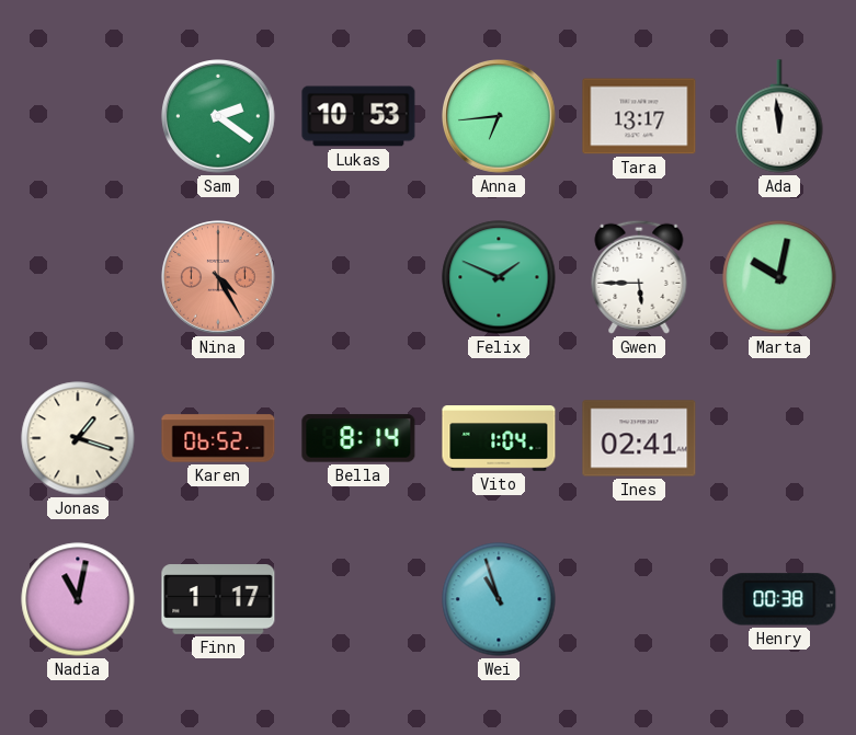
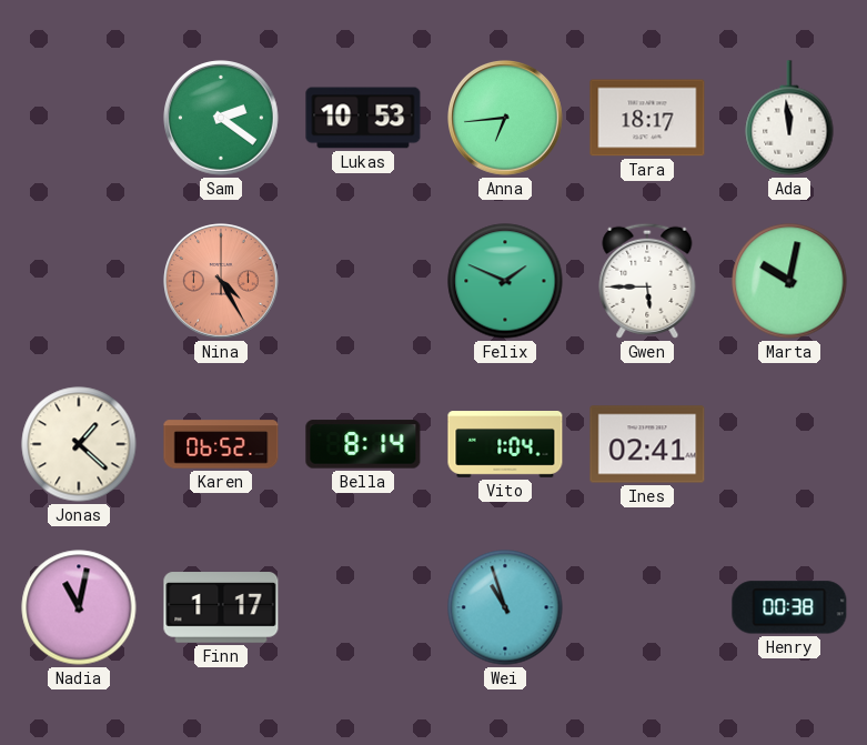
Tara: 13:17 -> 18:17
Jonas: 1:18 -> 1:22
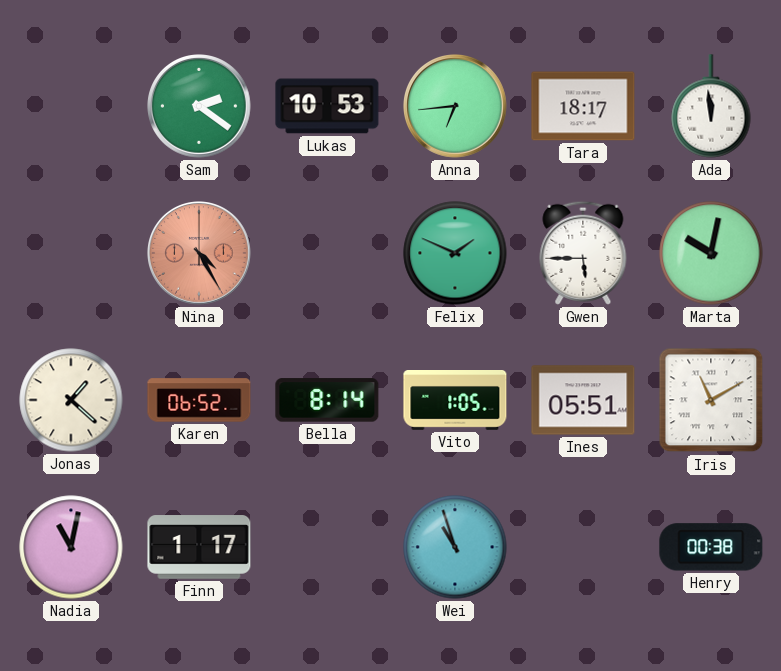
Vito: 1:04 -> 1:05
Ines: 02:41 -> 05:51
Iris: none -> 11:10
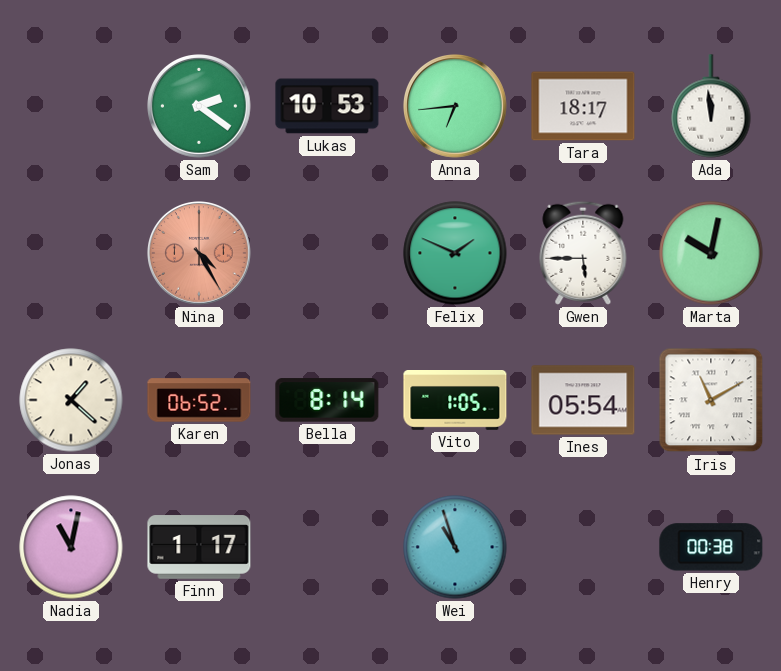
Ines: 05:51 -> 05:54
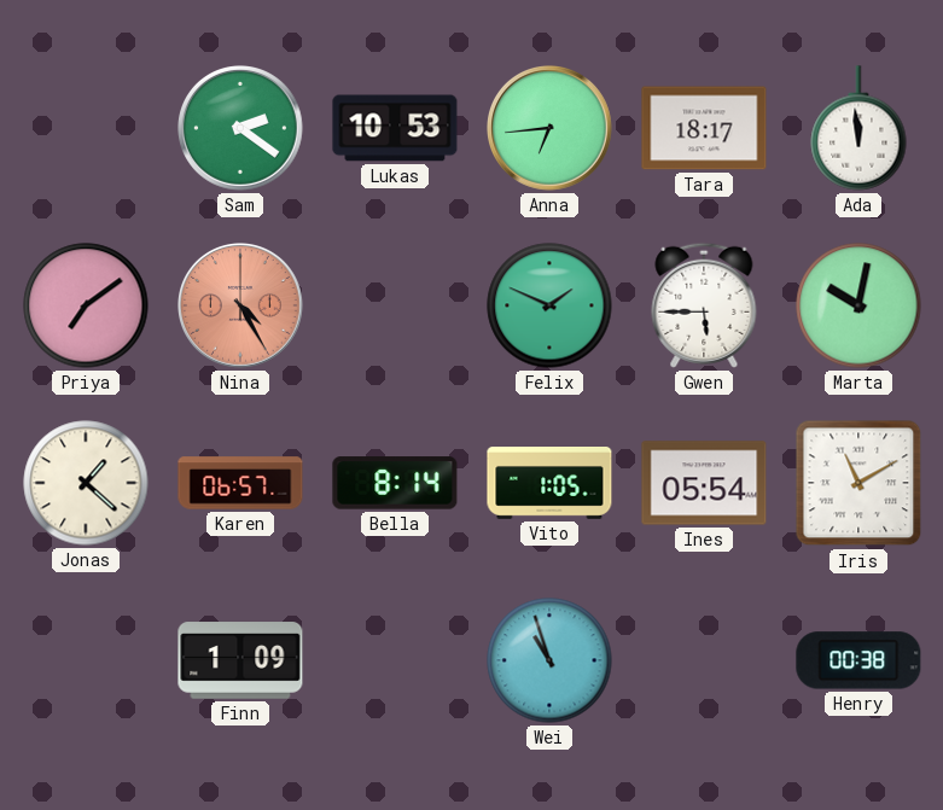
Priya: none -> 7:09
Karen: 06:52 -> 06:57
Nadia: 11:02 -> none
Finn: 1:17 -> 1:09
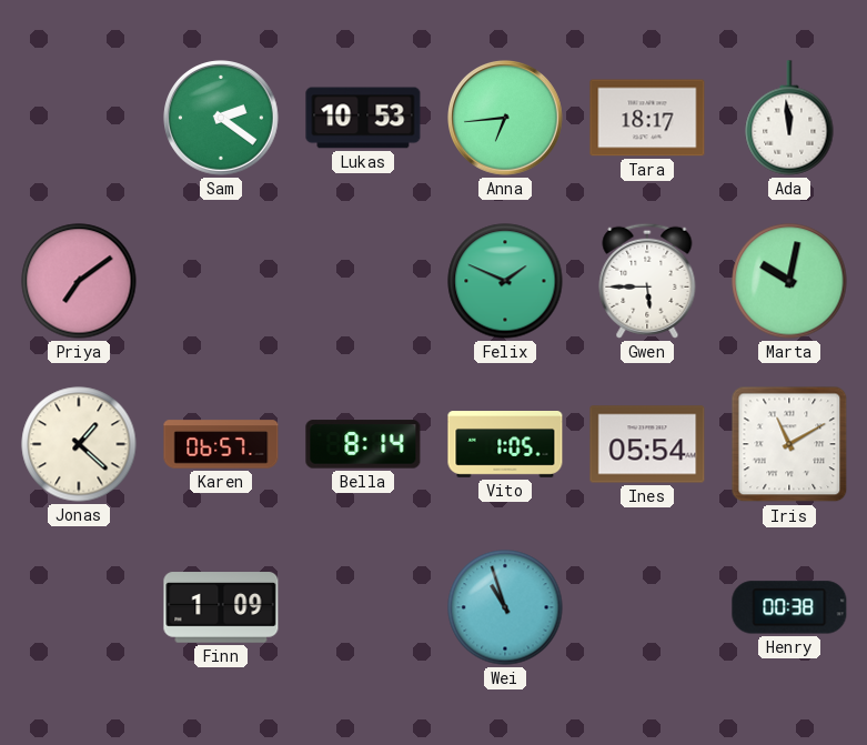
Nina: 4:25 -> none
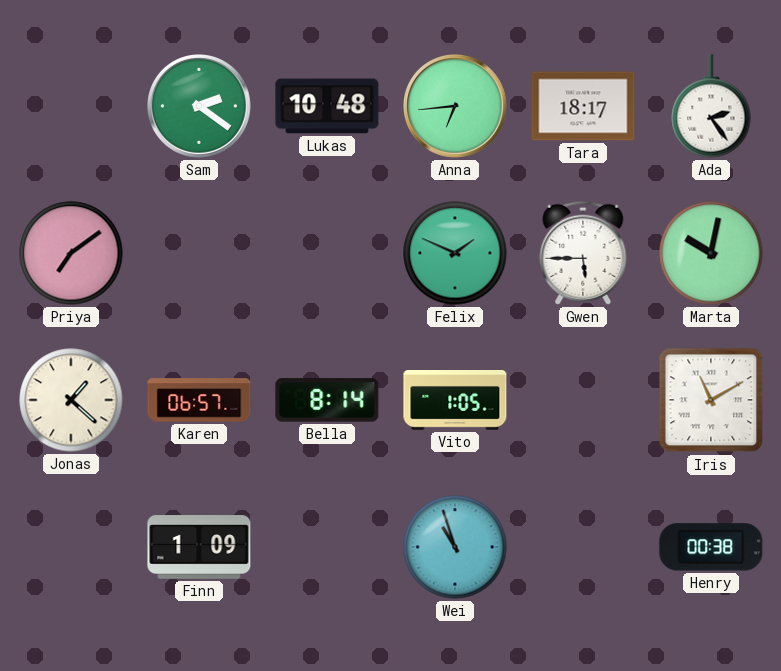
Lukas: 10:53 -> 10:48
Ada: 11:59 -> 2:24
Ines: 05:54 -> none
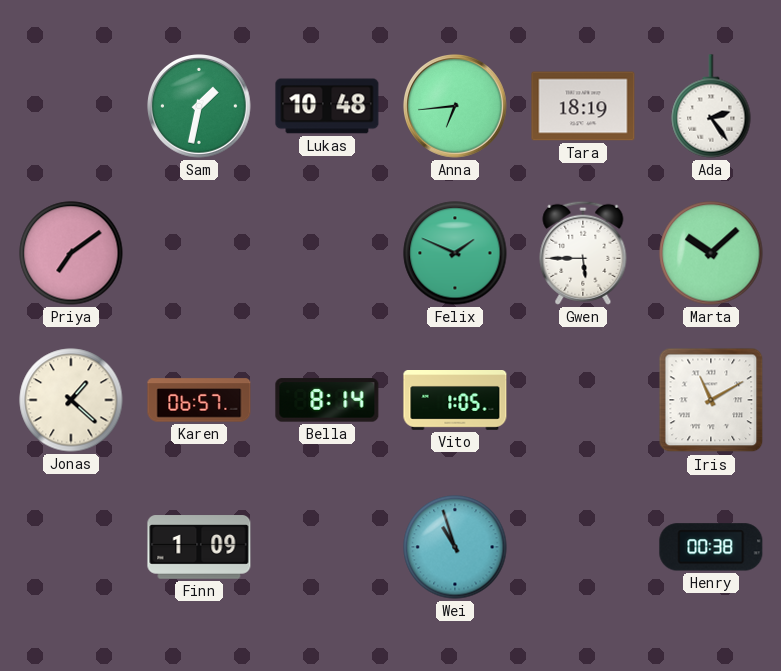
Sam: 2:21 -> 1:32
Tara: 18:17 -> 18:19
Marta: 10:02 -> 10:08
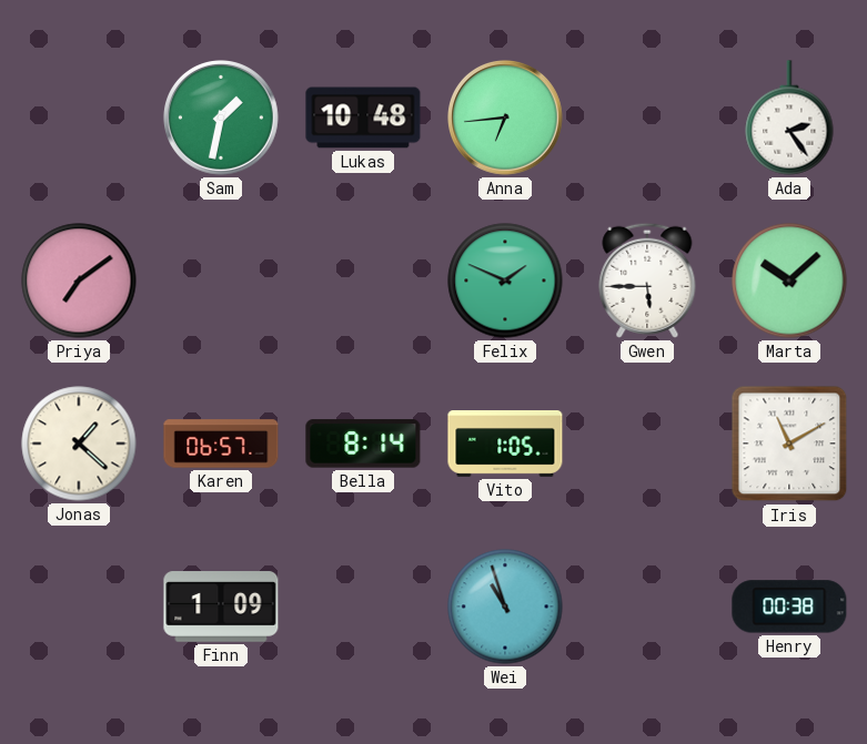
Tara: 18:19 -> none
